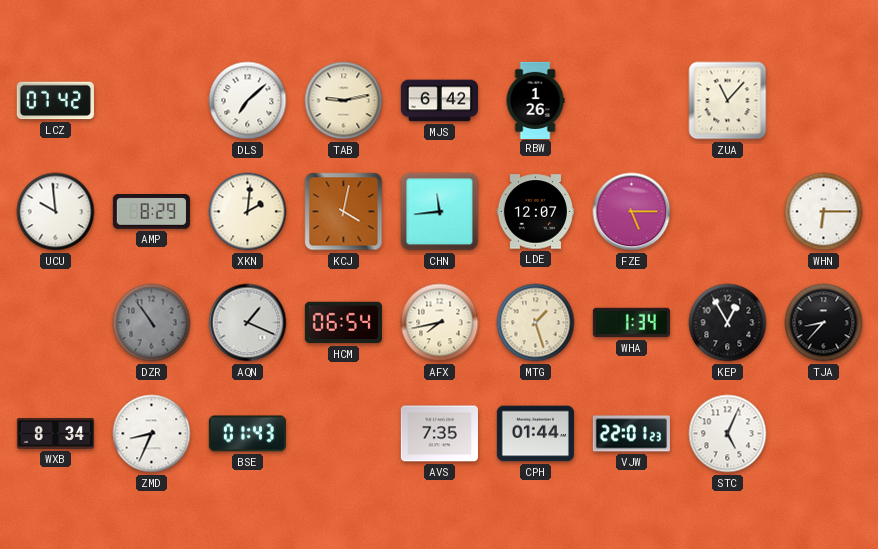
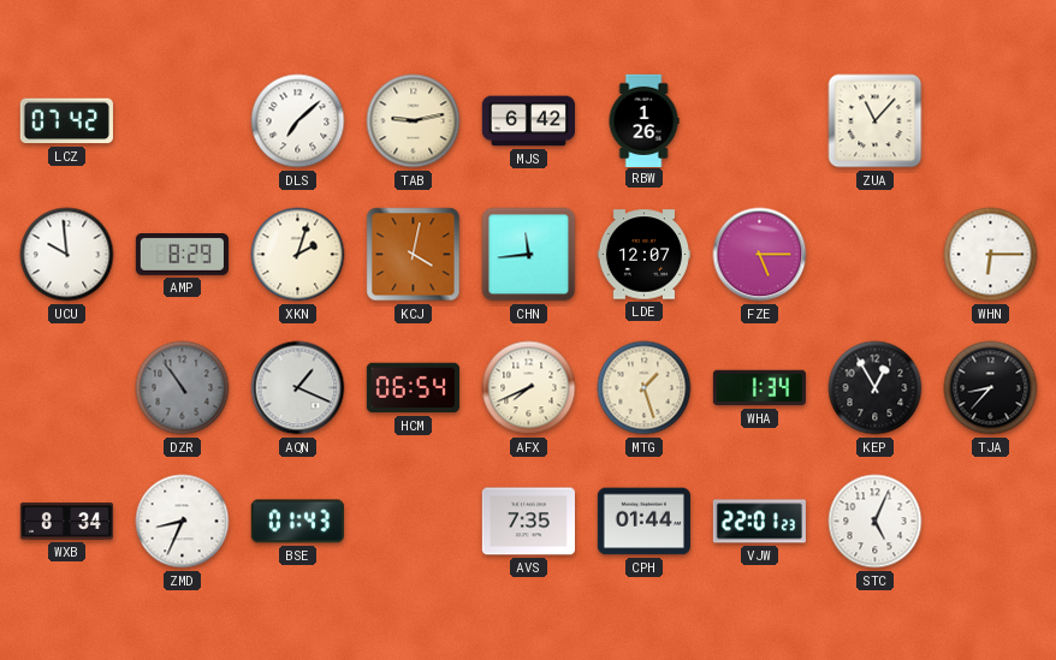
XKN: 2:01 -> 2:03
AFX: 7:43 -> 7:41
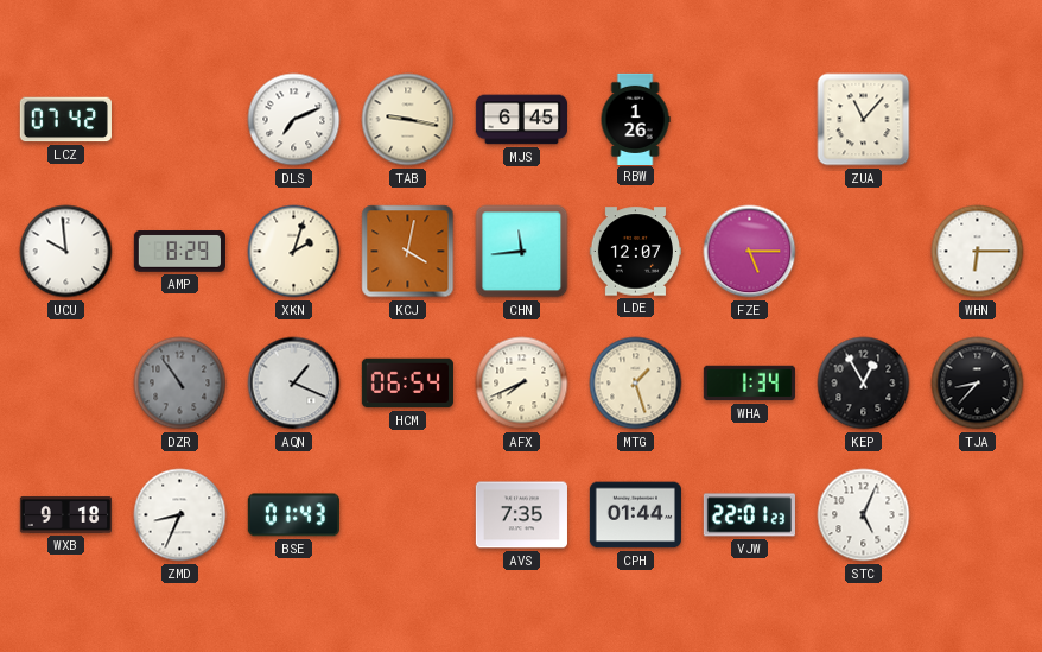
DLS: 7:08 -> 7:11
TAB: 9:13 -> 9:17
MJS: 6:42 -> 6:45
WXB: 8:34 -> 9:18
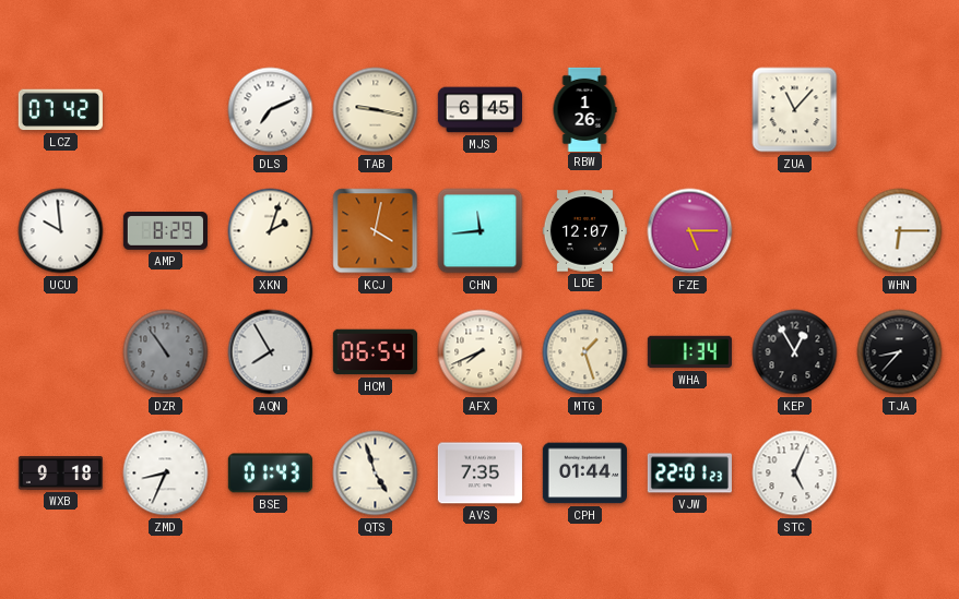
AQN: 1:19 -> 7:55
QTS: none -> 4:57
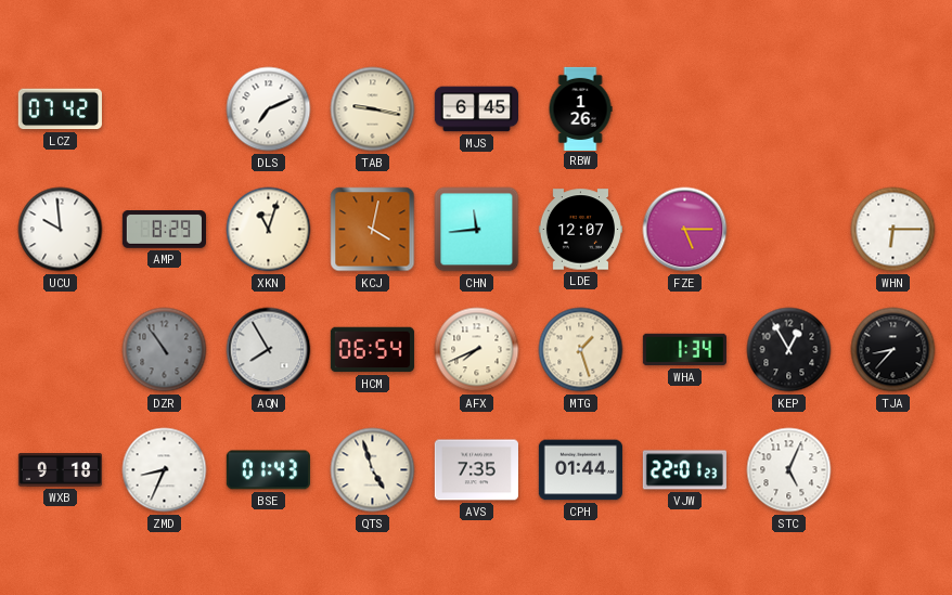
ZUA: 11:07 -> none
XKN: 2:03 -> 11:03
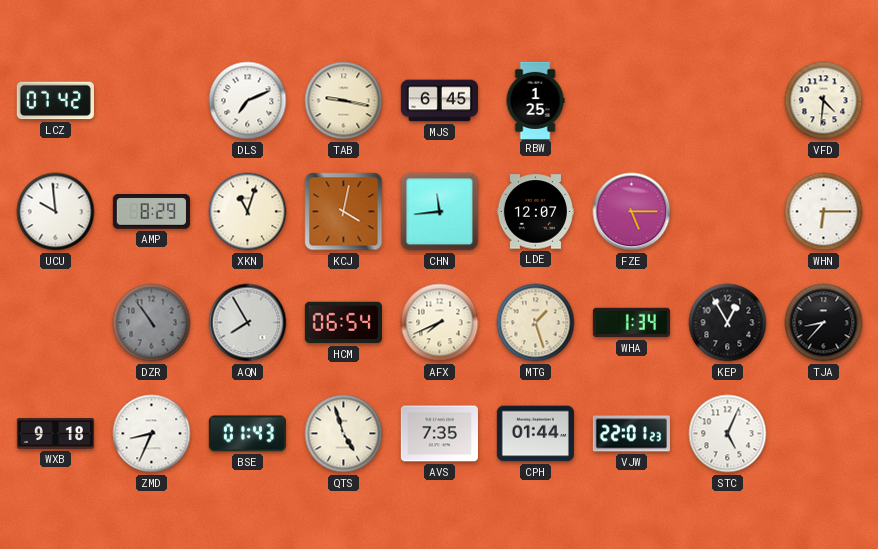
RBW: 1:26 -> 1:25
VFD: none -> 4:31
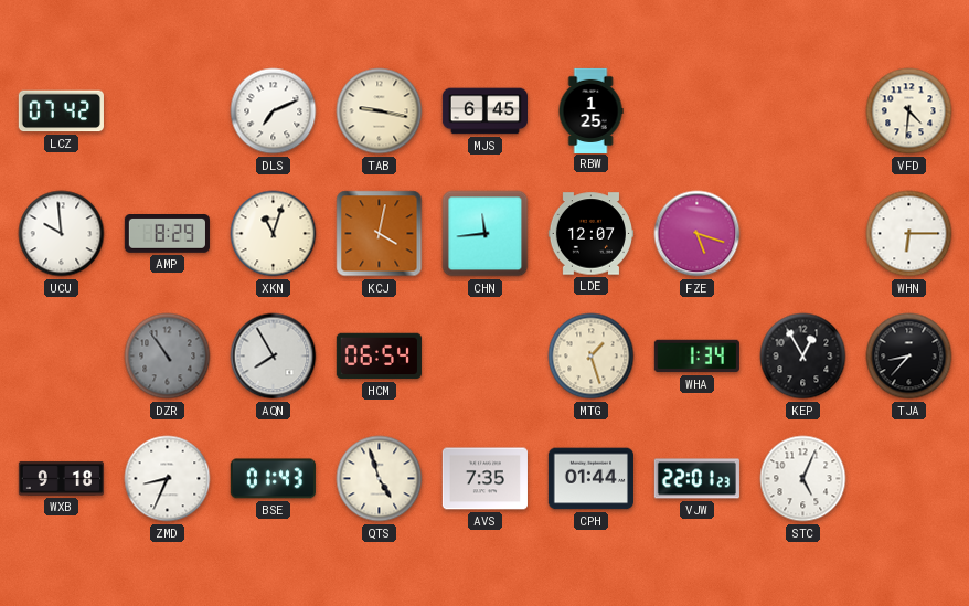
FZE: 5:15 -> 5:18
AFX: 7:41 -> none
